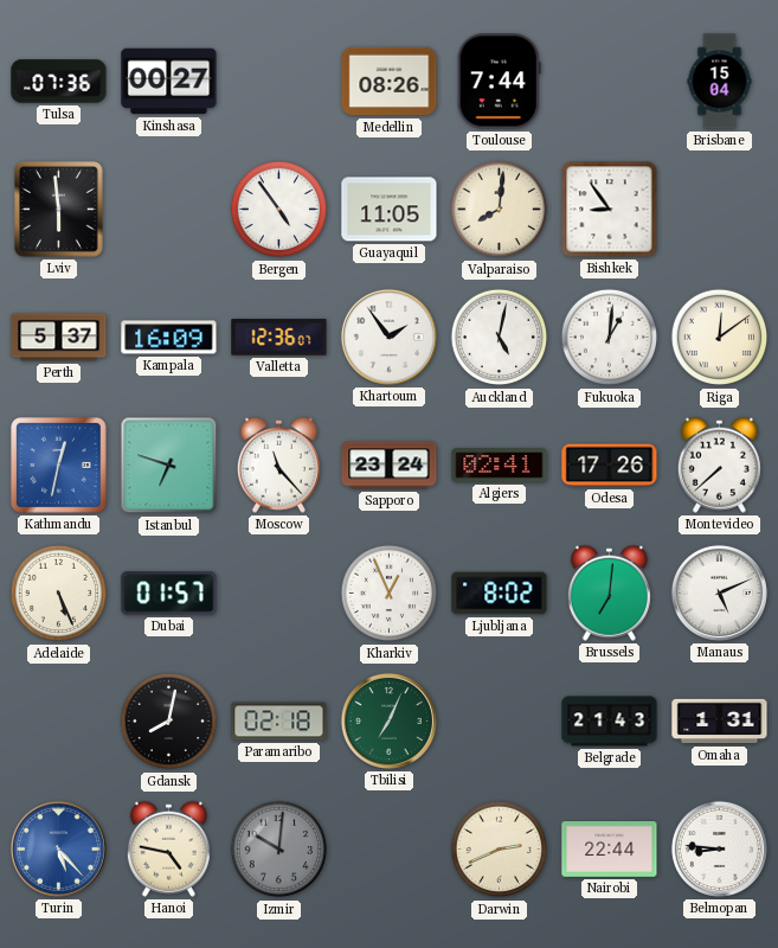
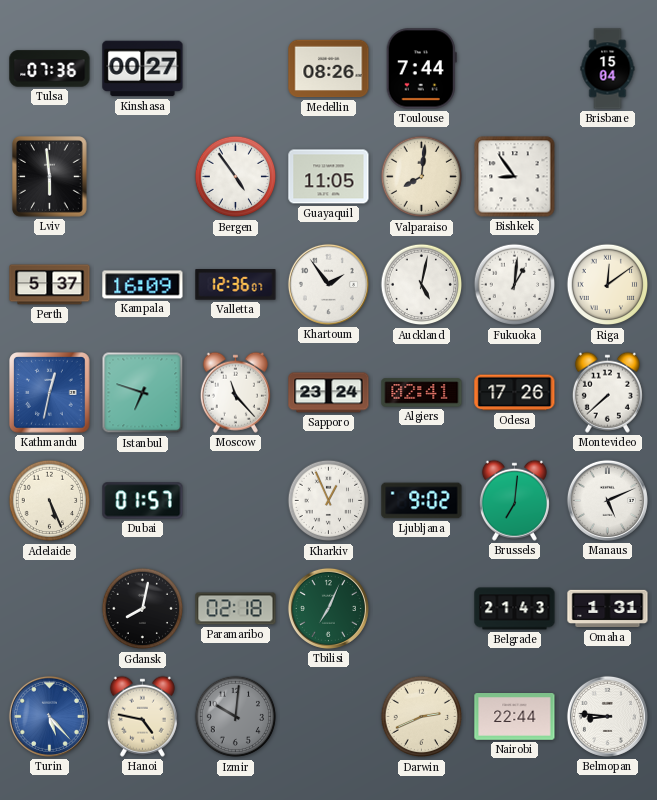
Ljubljana: 8:02 -> 9:02
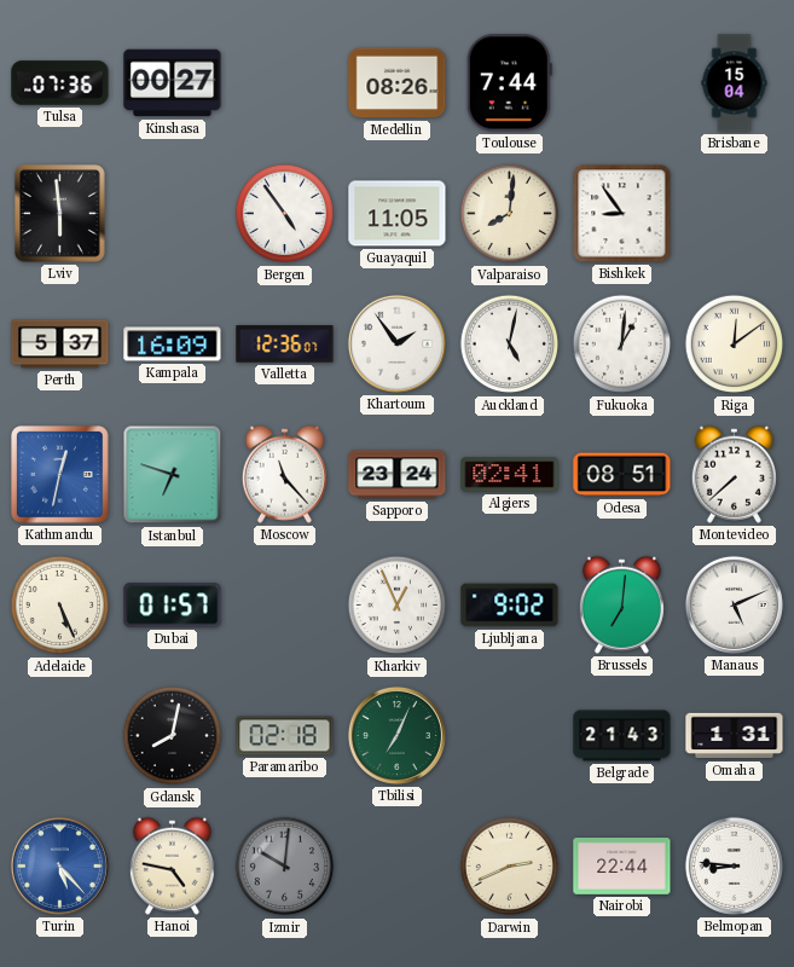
Odesa: 17:26 -> 08:51
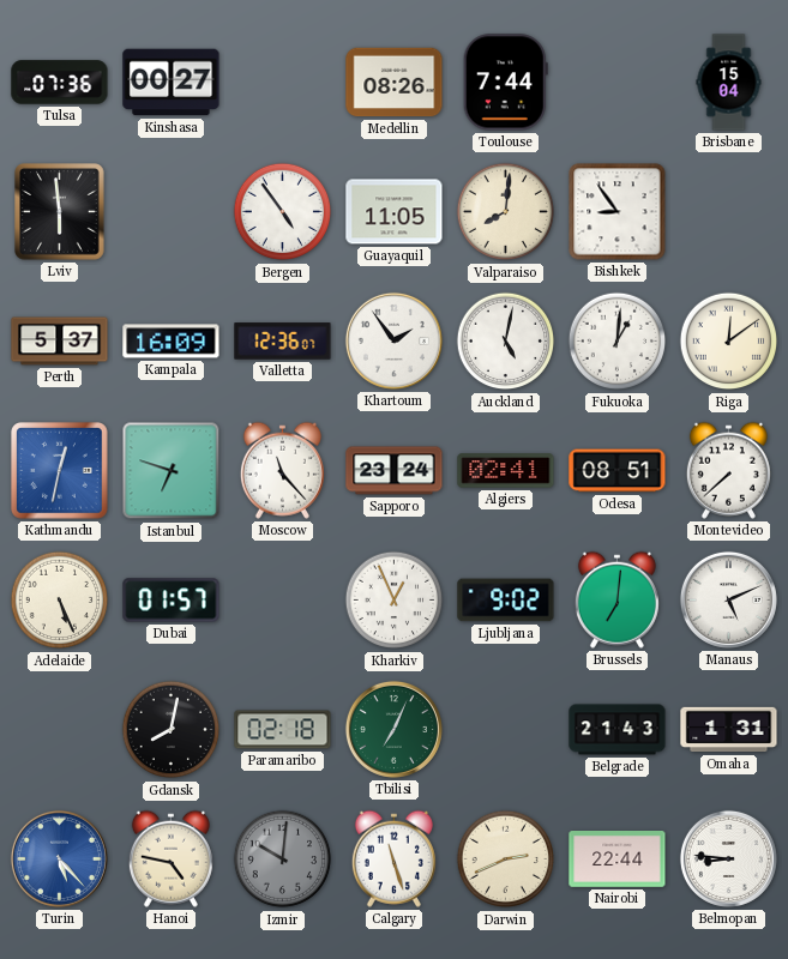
Calgary: none -> 11:27
